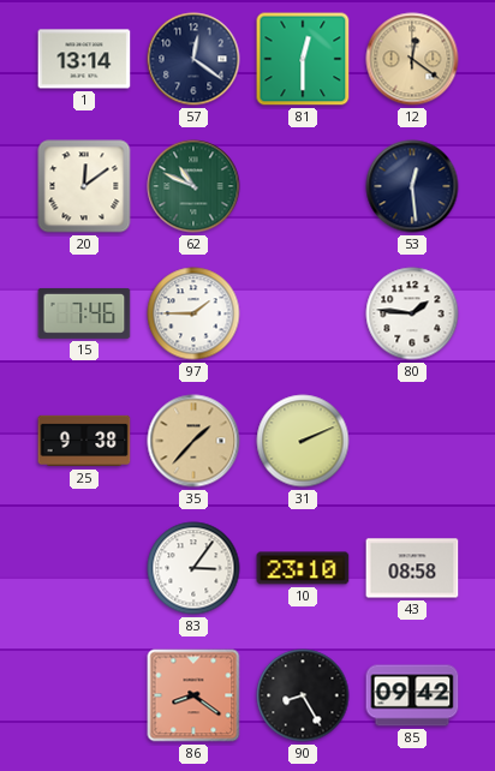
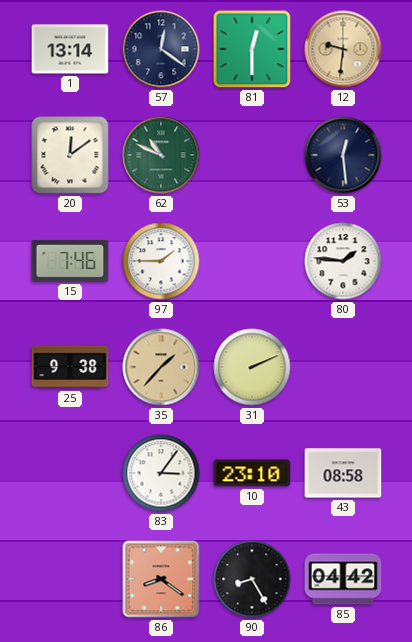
12: 12:21 -> 9:31
85: 09:42 -> 04:42
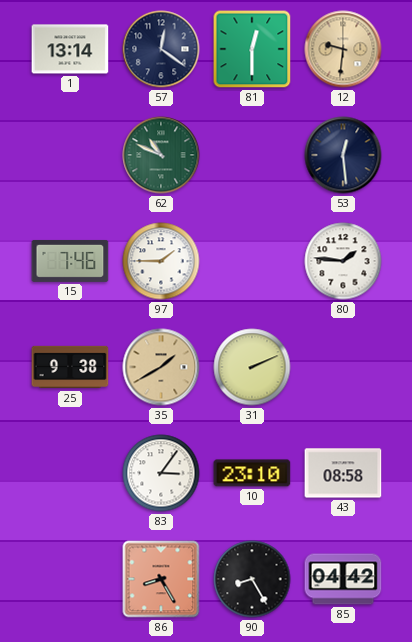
20: 12:09 -> none
35: 1:37 -> 1:40
86: 8:21 -> 8:25
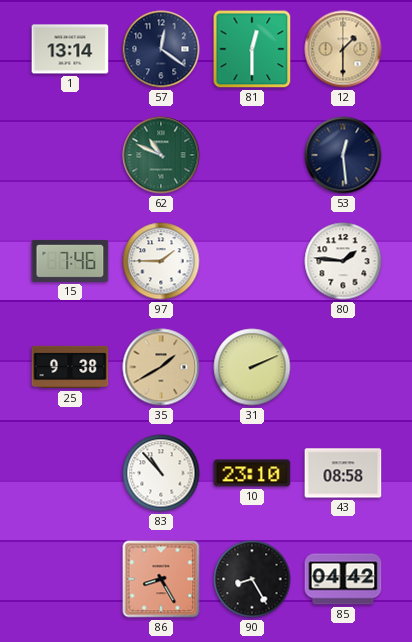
12: 9:31 -> 1:30
83: 3:06 -> 10:53
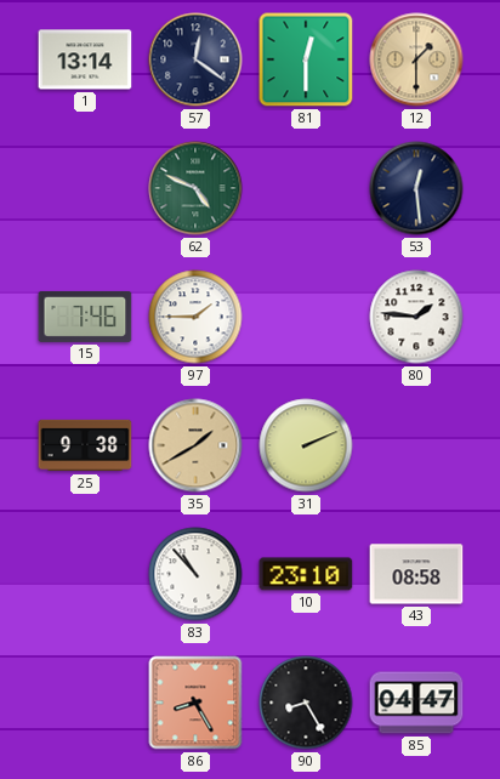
62: 10:49 -> 4:49
85: 04:42 -> 04:47
